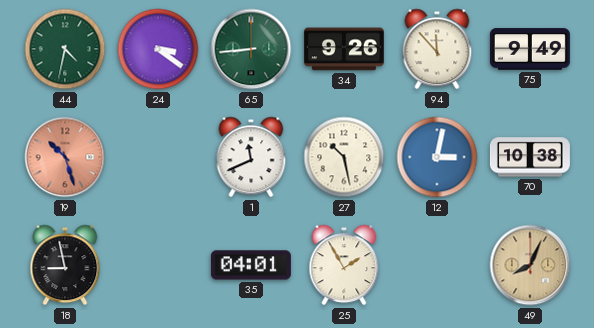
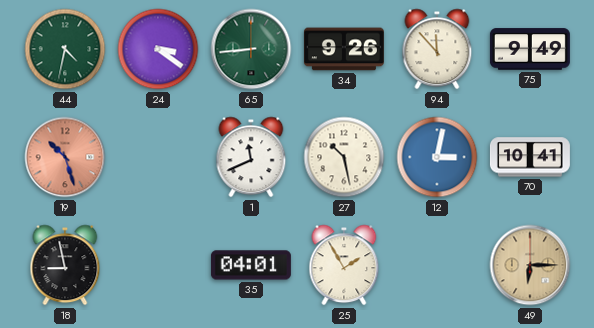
70: 10:38 -> 10:41
49: 8:04 -> 6:15
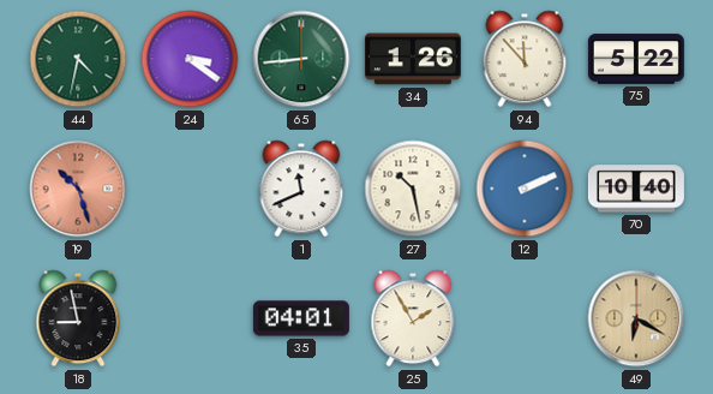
34: 9:26 -> 1:26
75: 9:49 -> 5:22
12: 3:02 -> 2:11
70: 10:41 -> 10:40
49: 6:15 -> 6:20
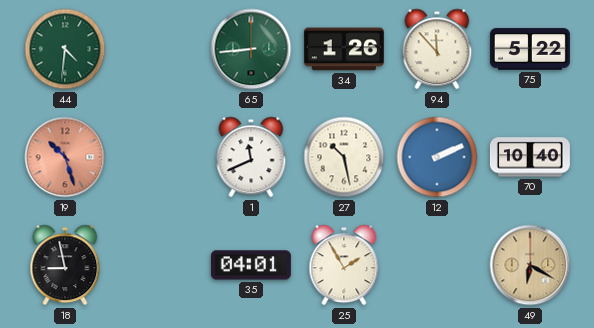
44: 4:32 -> 4:31
24: 3:21 -> none
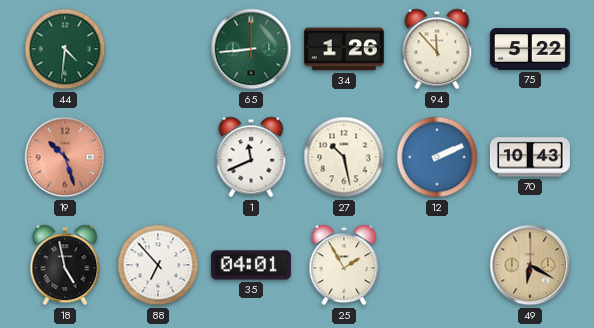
70: 10:40 -> 10:43
18: 8:58 -> 4:58
88: none -> 6:53
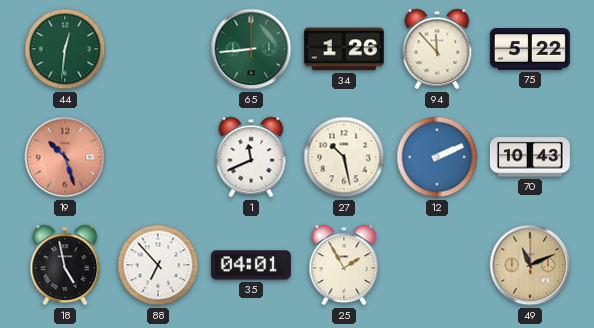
44: 4:31 -> 12:31
49: 6:20 -> 11:11
